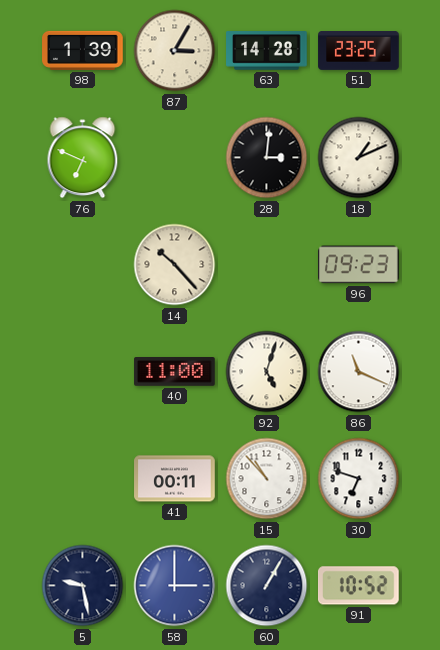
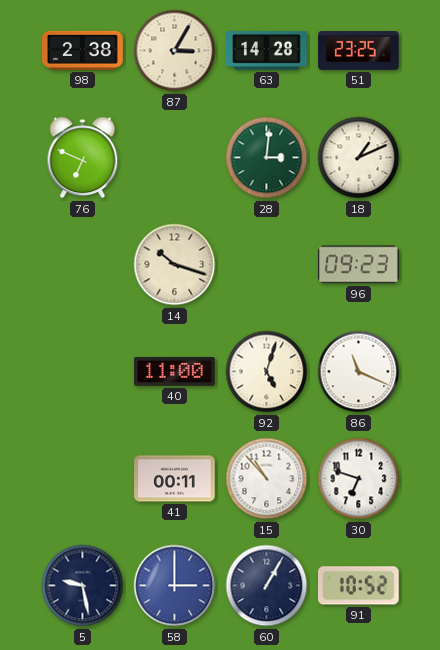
98: 1:39 -> 2:38
28 dial: black -> green
14: 10:23 -> 10:18
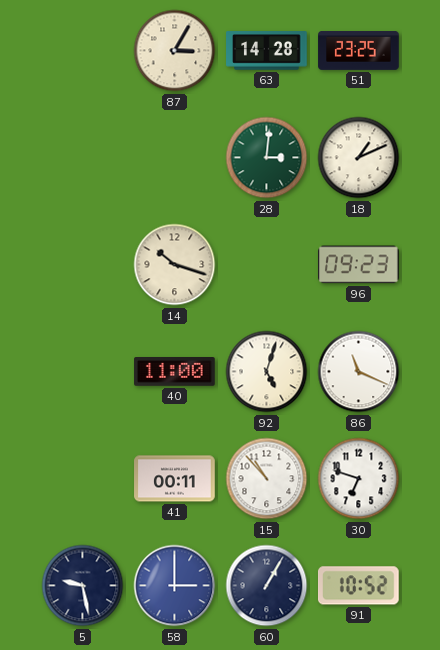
98: 2:38 -> none
76: 6:49 -> none
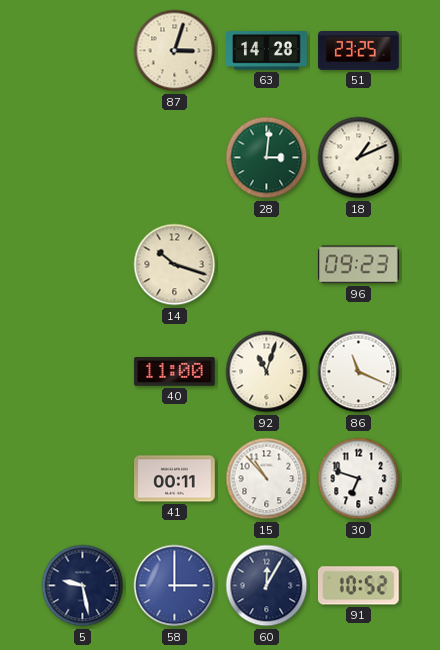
87: 3:05 -> 3:03
92: 5:03 -> 11:03
60: 1:05 -> 12:05
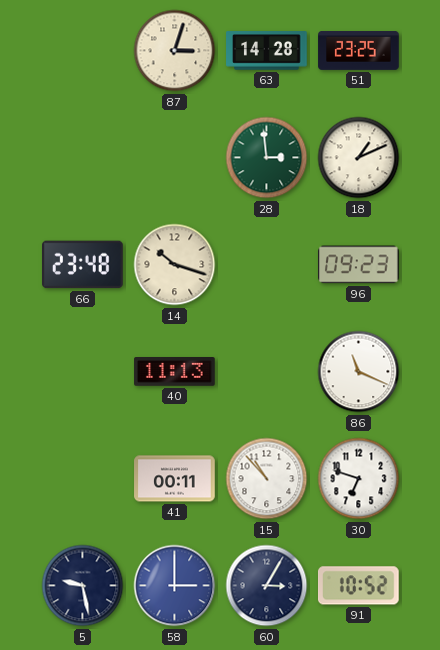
28: 3:01 -> 2:59
66: none -> 23:48
40: 11:00 -> 11:13
92: 11:03 -> none
60: 12:05 -> 3:05
